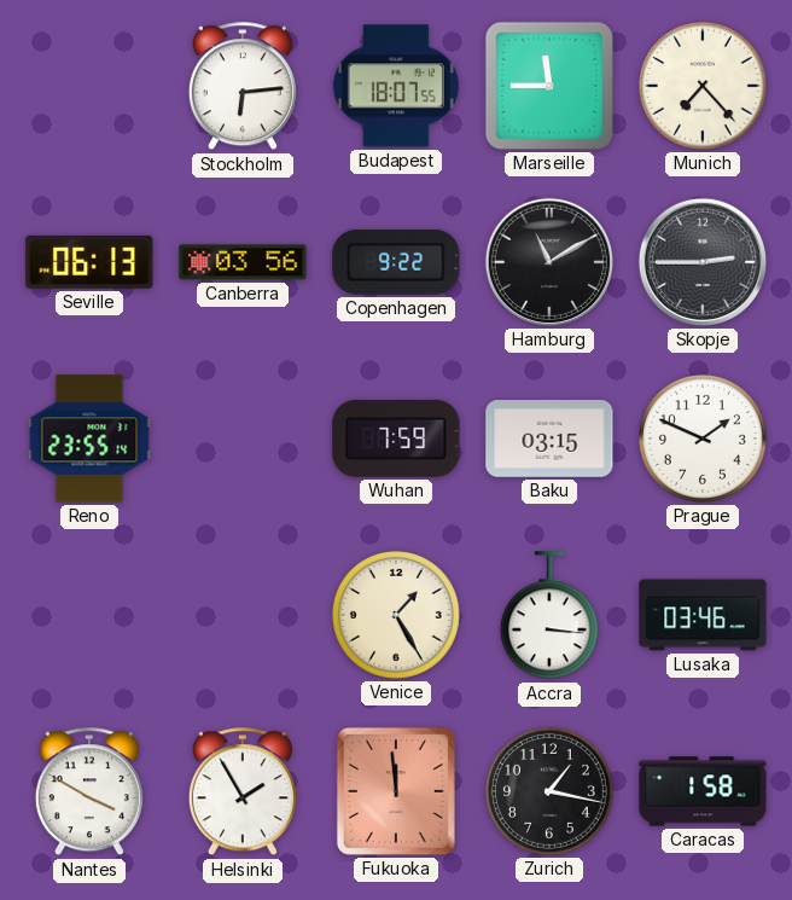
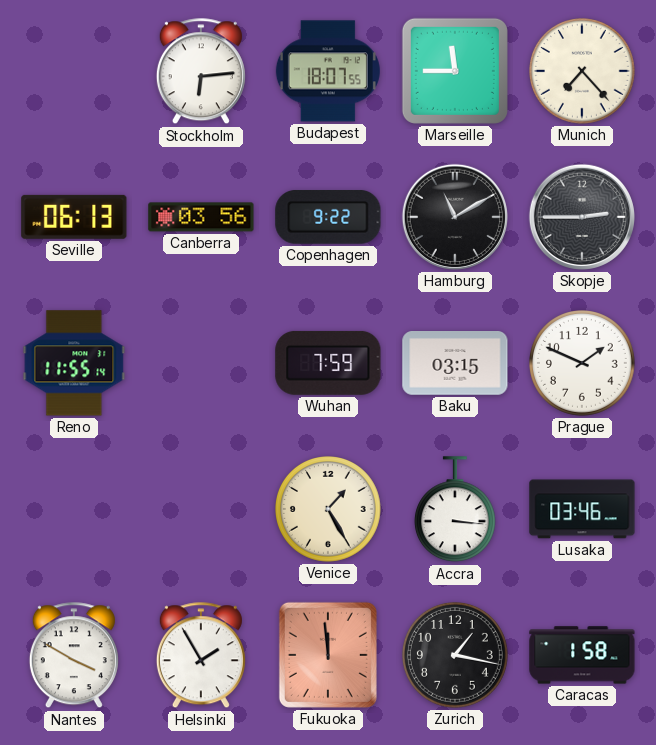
Reno: 23:55 -> 11:55
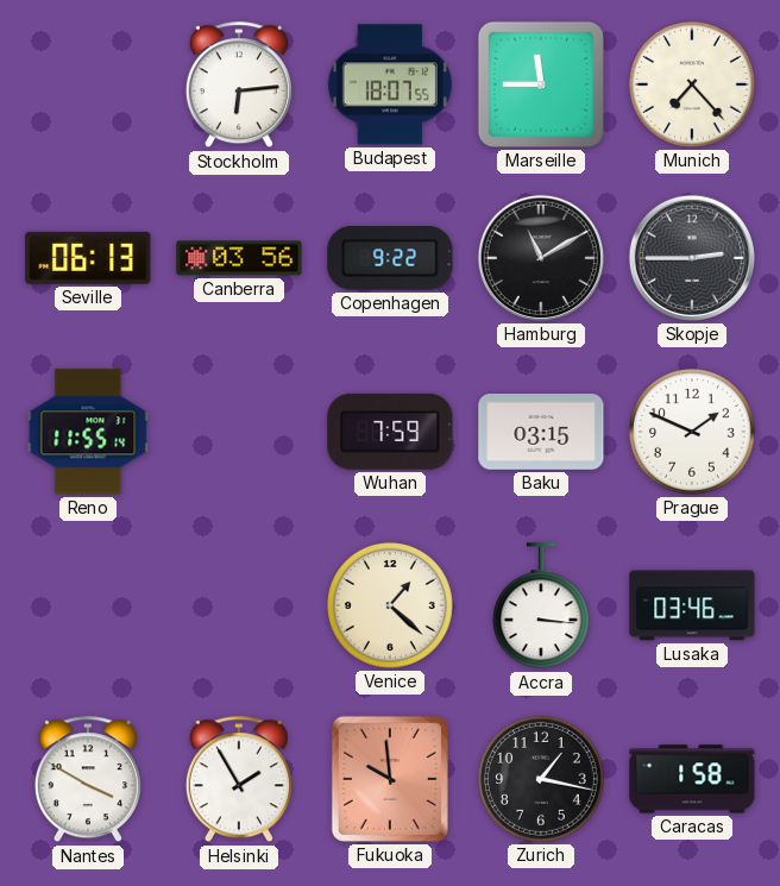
Venice: 1:25 -> 1:22
Fukuoka: 11:59 -> 9:59
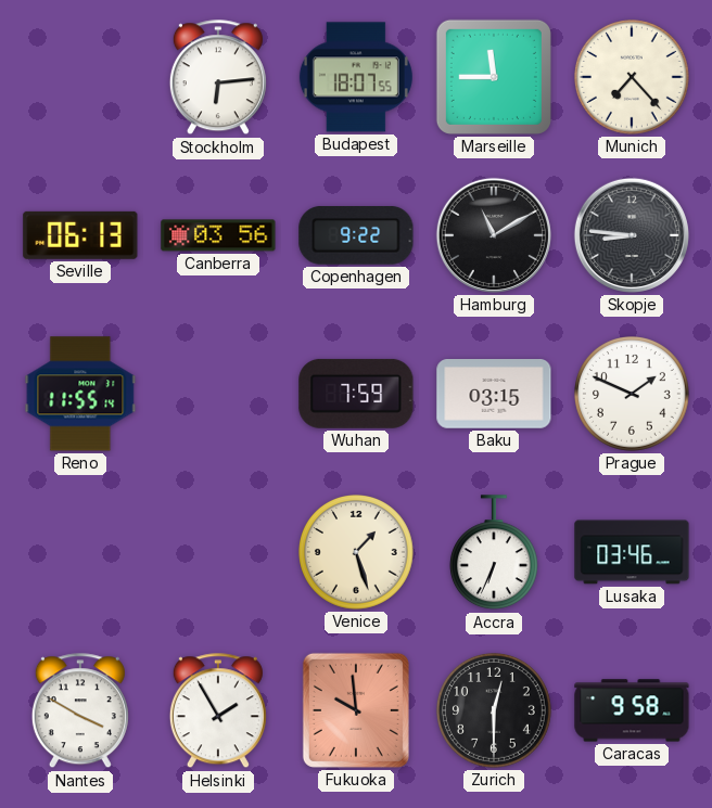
Skopje: 2:45 -> 8:46
Venice: 1:22 -> 1:27
Accra: 3:16 -> 6:34
Zurich: 1:17 -> 12:30
Caracas: 1:58 -> 9:58
